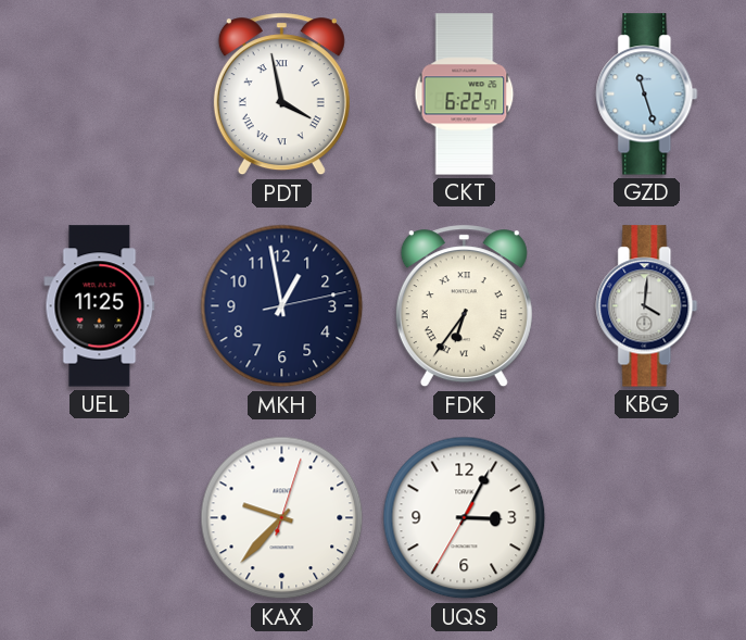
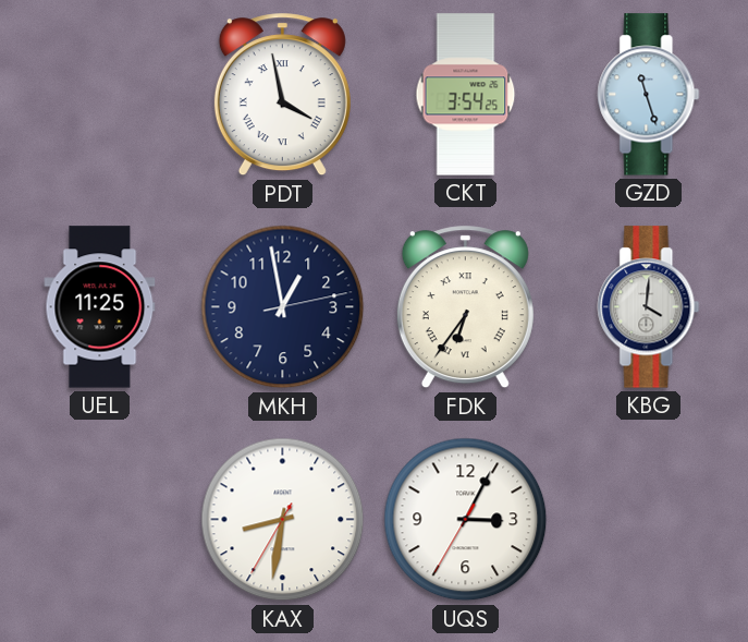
CKT: 6:22 -> 3:54
KAX: 9:37 -> 8:31
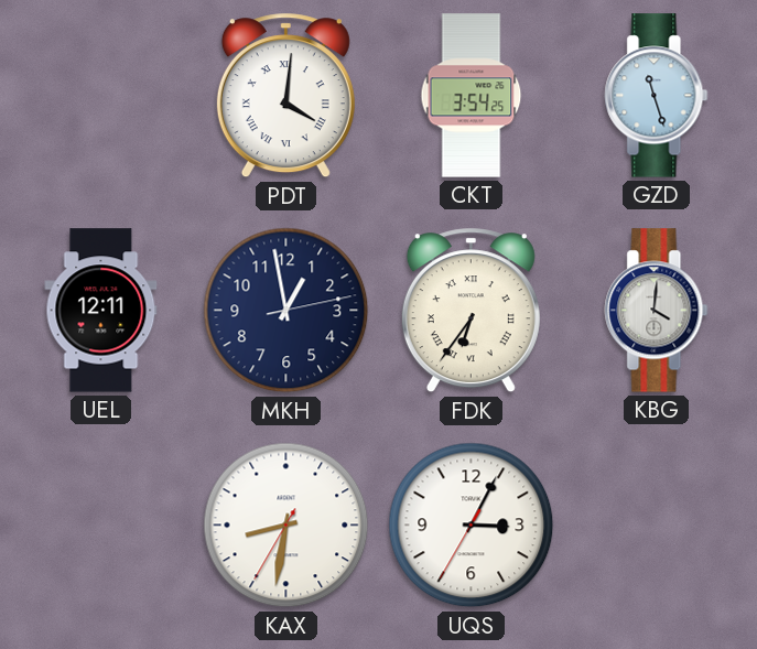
PDT: 3:58 -> 4:01
UEL: 11:25 -> 12:11
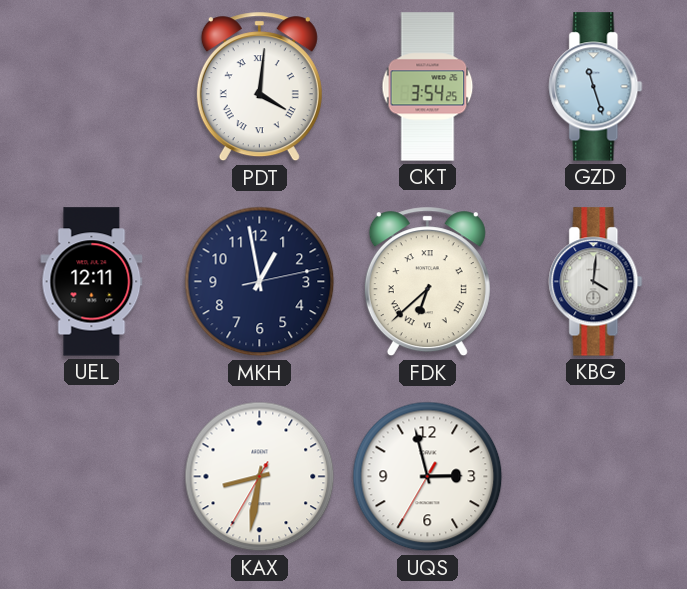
FDK: 6:36 -> 6:38
UQS: 3:04 -> 2:57
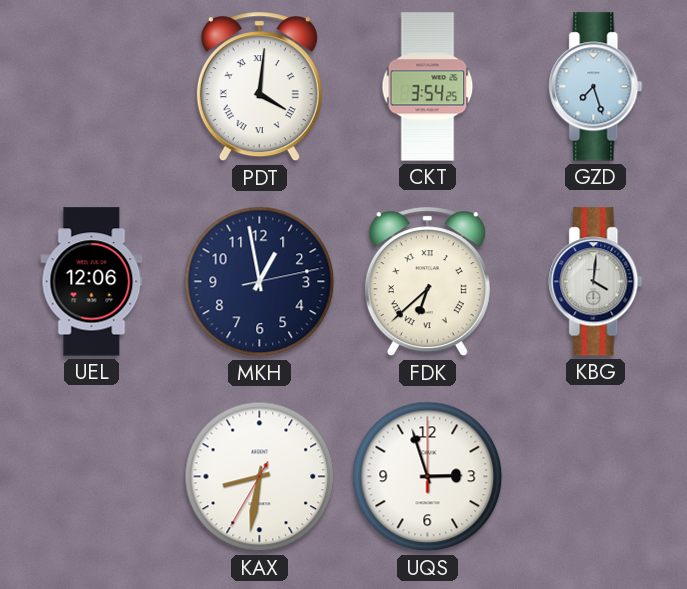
GZD: 11:27 -> 7:27
UEL: 12:11 -> 12:06
UQS: 2:57:35 -> 2:57:00
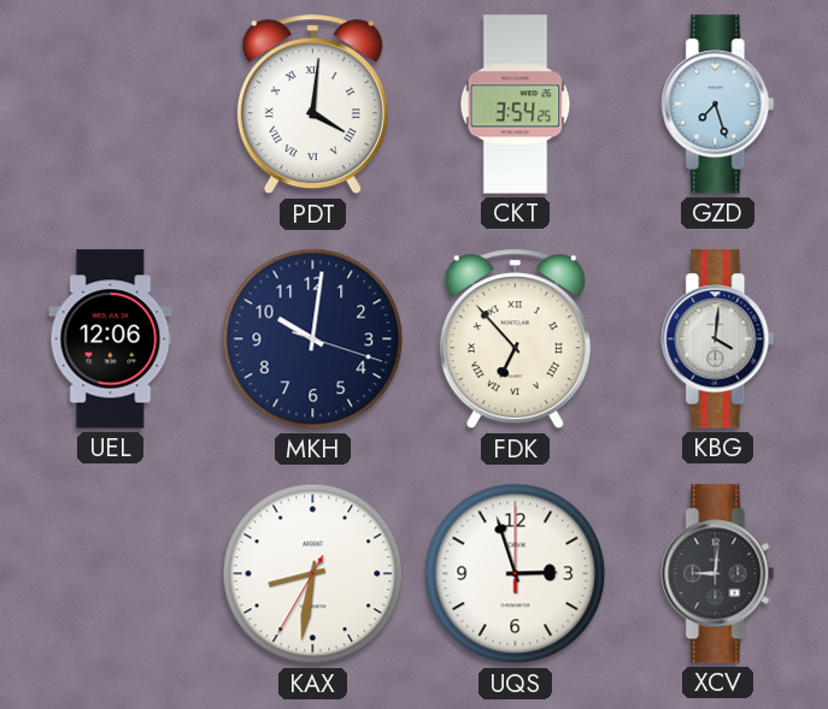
MKH: 12:58 -> 10:01
FDK: 6:38 -> 6:53
XCV: none -> 9:01
